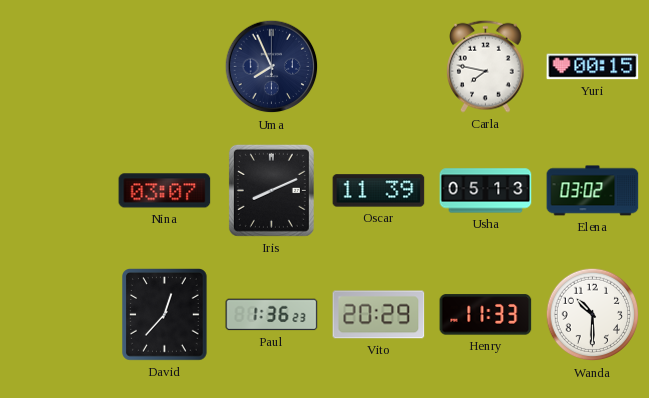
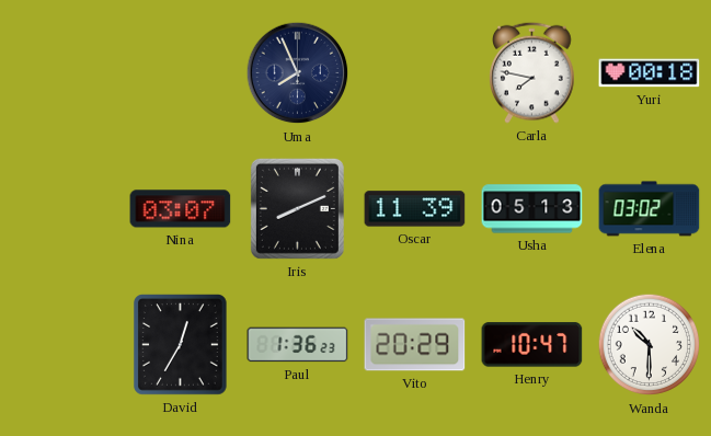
Yuri: 00:15 -> 00:18
David: 12:37 -> 12:35
Henry: 11:33 -> 10:47
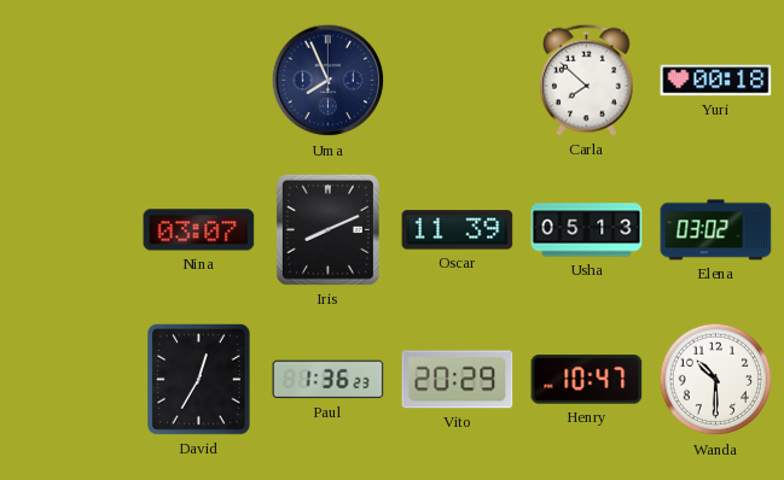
Carla: 7:47 -> 7:52
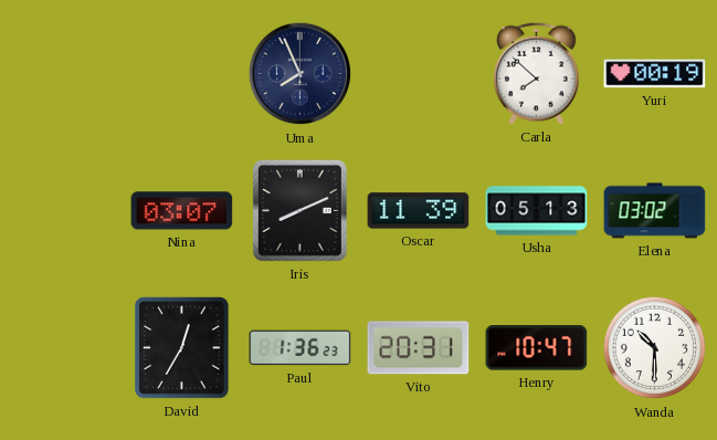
Yuri: 00:18 -> 00:19
Vito: 20:29 -> 20:31
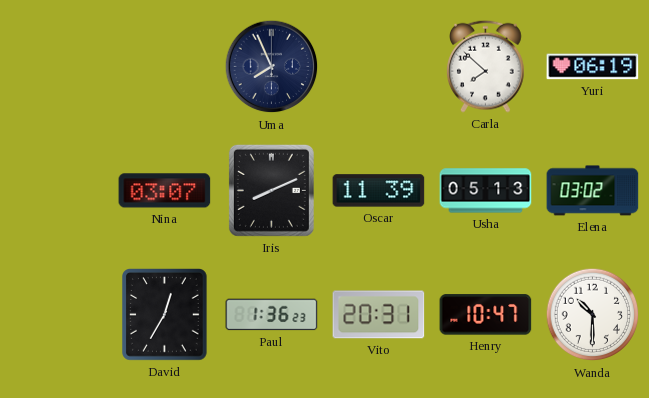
Yuri: 00:19 -> 06:19
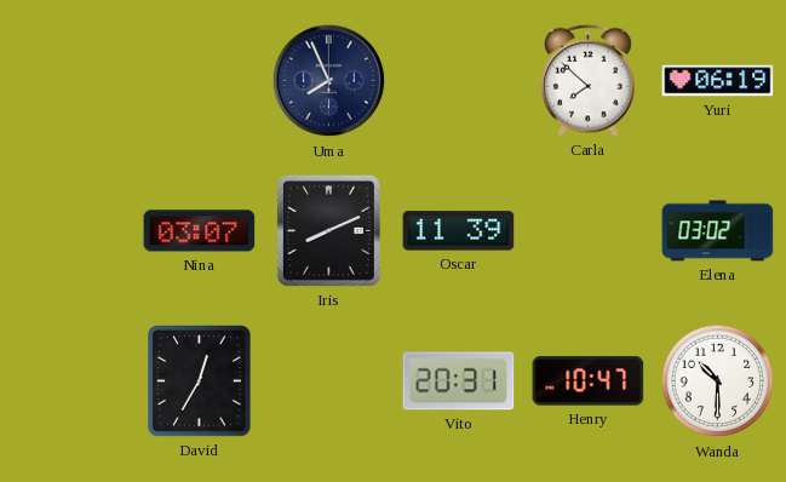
Usha: 05:13 -> none
Paul: 1:36 -> none
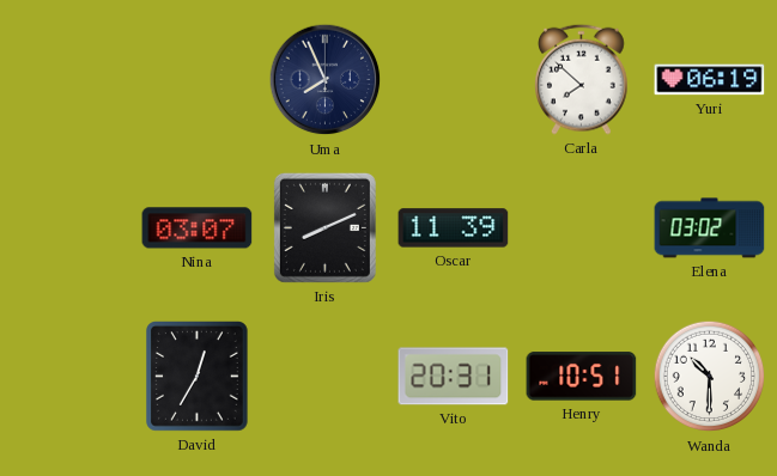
Henry: 10:47 -> 10:51
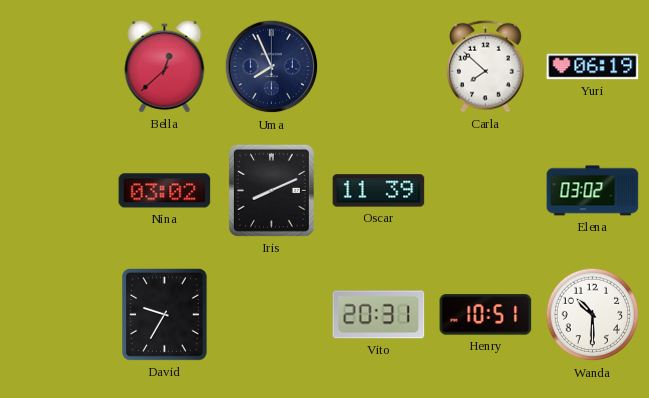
Bella: none -> 12:38
Nina: 03:07 -> 03:02
David: 12:35 -> 9:35
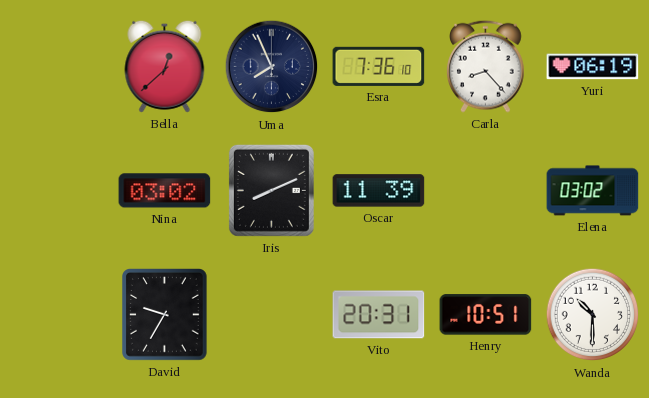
Esra: none -> 7:36
Carla: 7:52 -> 8:23
